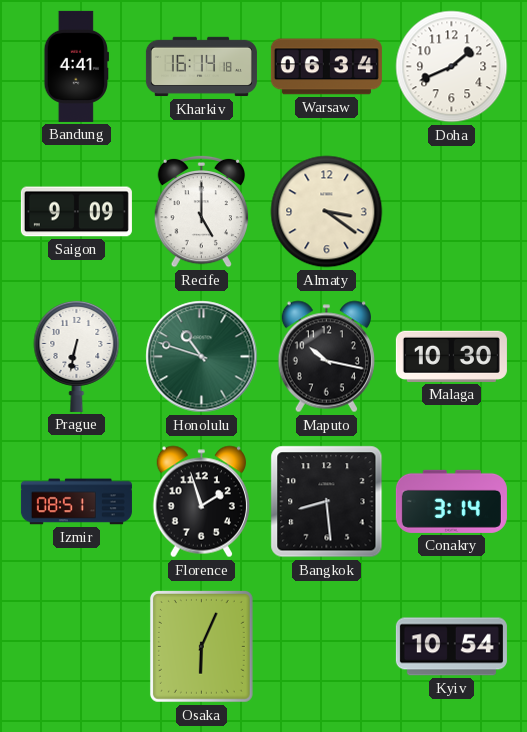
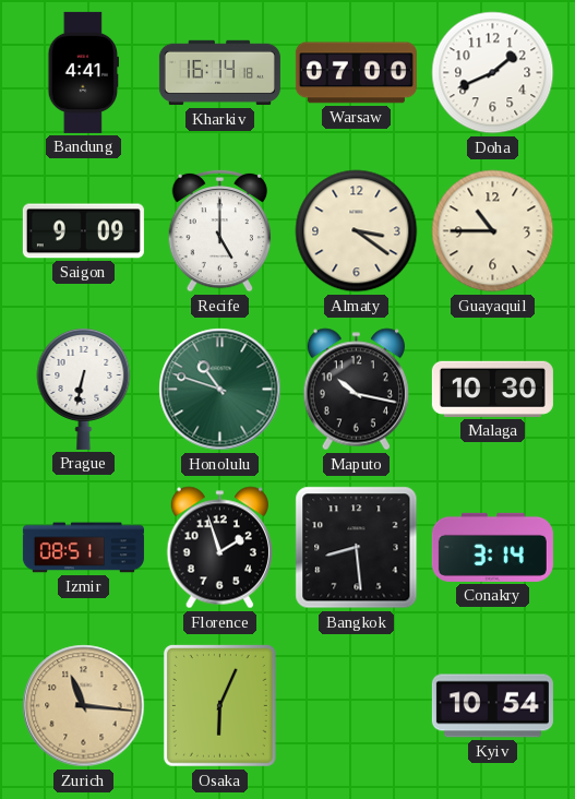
Warsaw: 06:34 -> 07:00
Guayaquil: none -> 10:45
Zurich: none -> 11:16
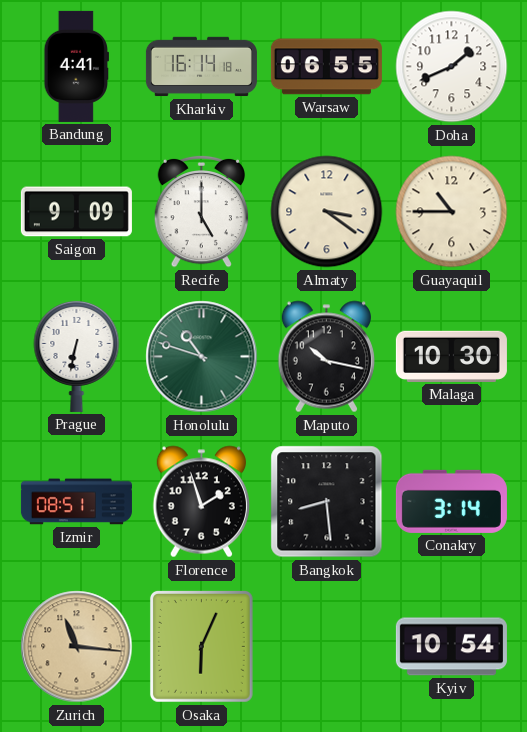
Warsaw: 07:00 -> 06:55
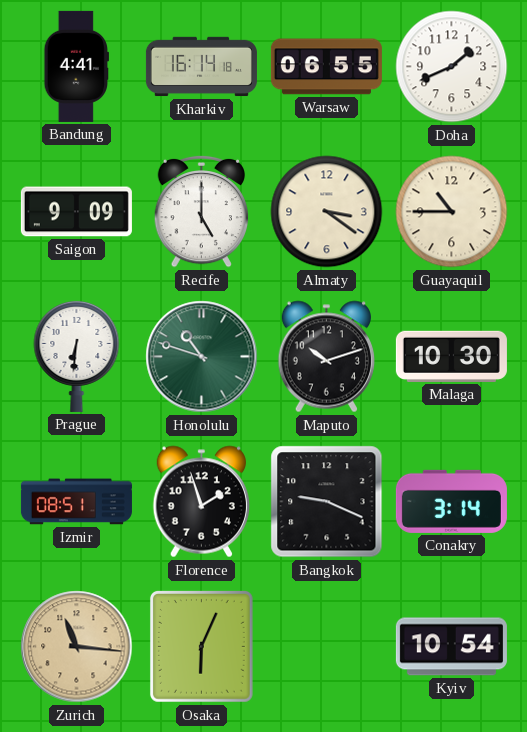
Prague: 6:32 -> 6:31
Maputo: 10:17 -> 10:12
Bangkok: 8:29 -> 9:19
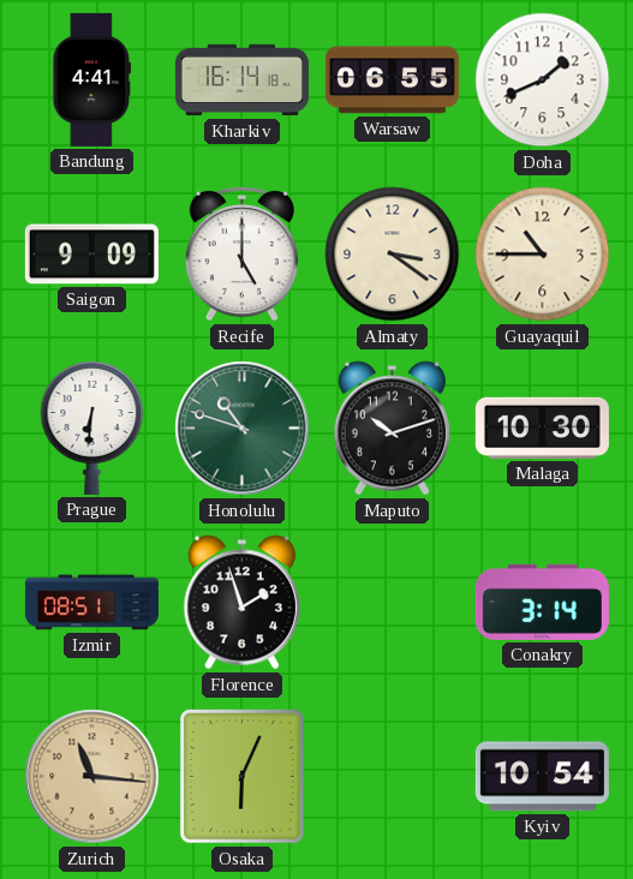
Bangkok: 9:19 -> none
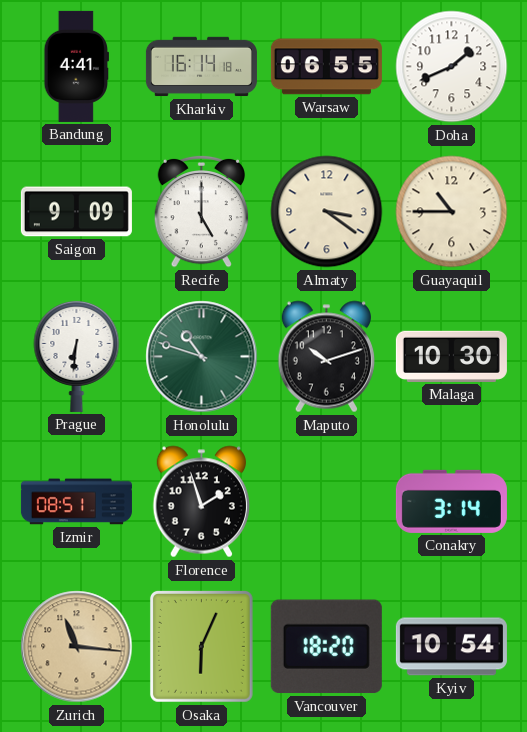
Vancouver: none -> 18:20
